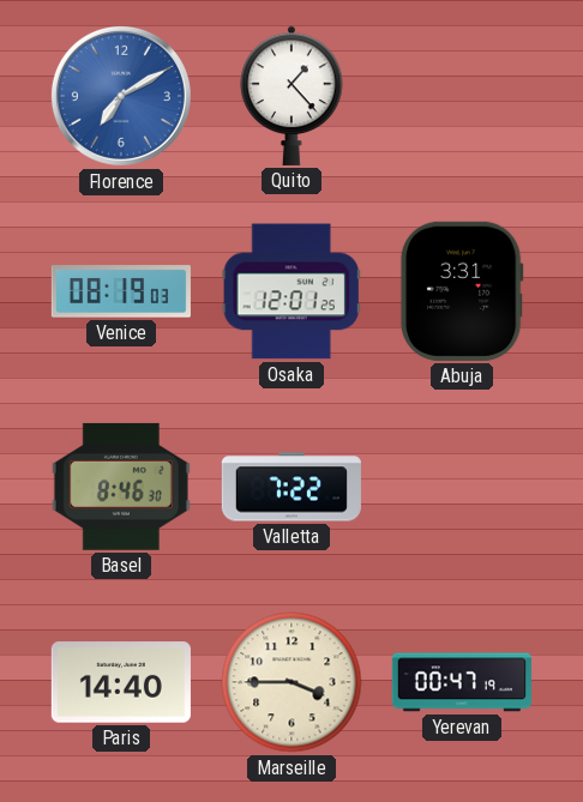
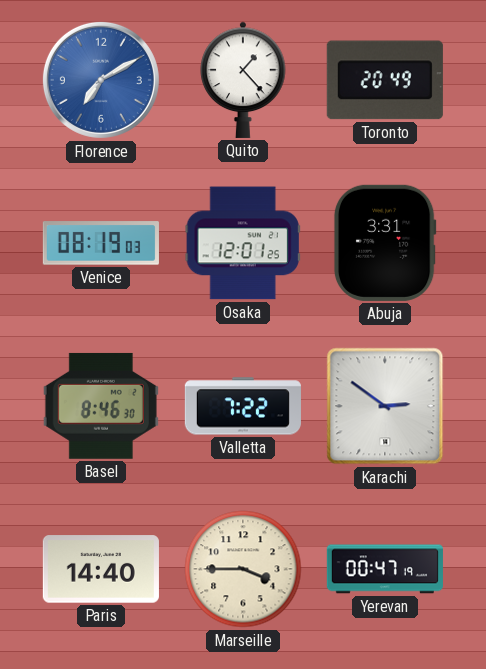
Toronto: none -> 20:49
Karachi: none -> 2:51
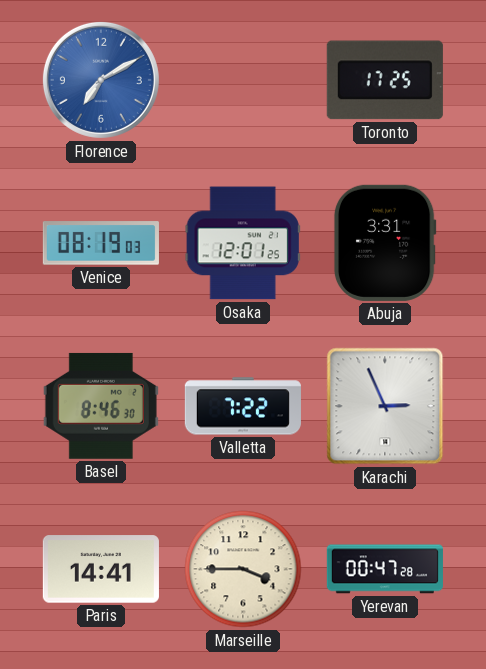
Quito: 1:23 -> none
Toronto: 20:49 -> 17:25
Karachi: 2:51 -> 2:56
Paris: 14:40 -> 14:41
Yerevan: 00:47:19 -> 00:47:28
